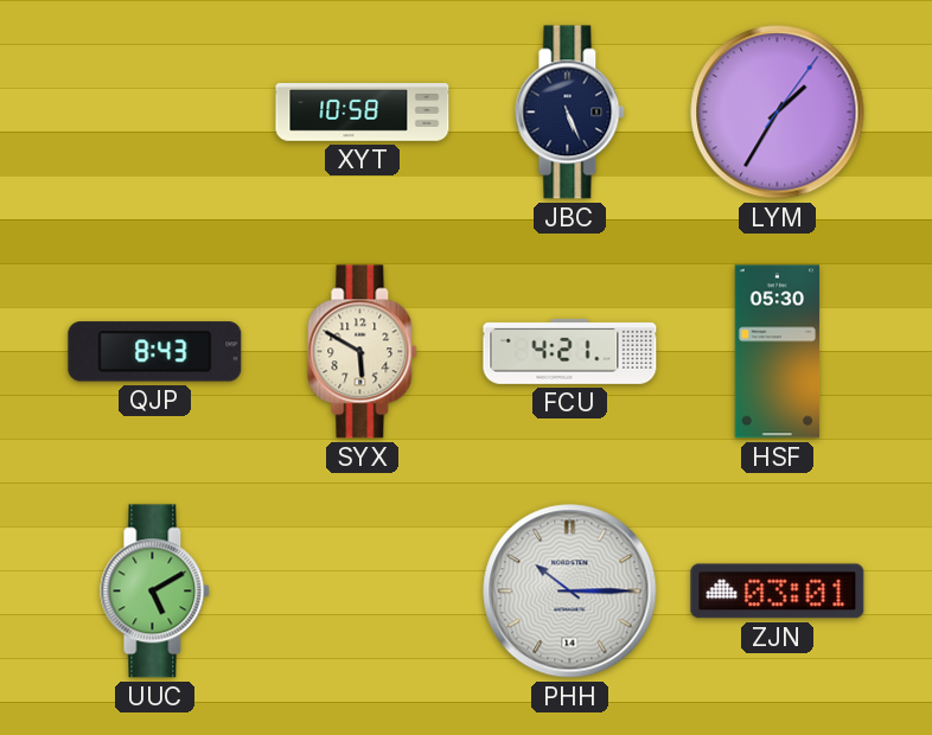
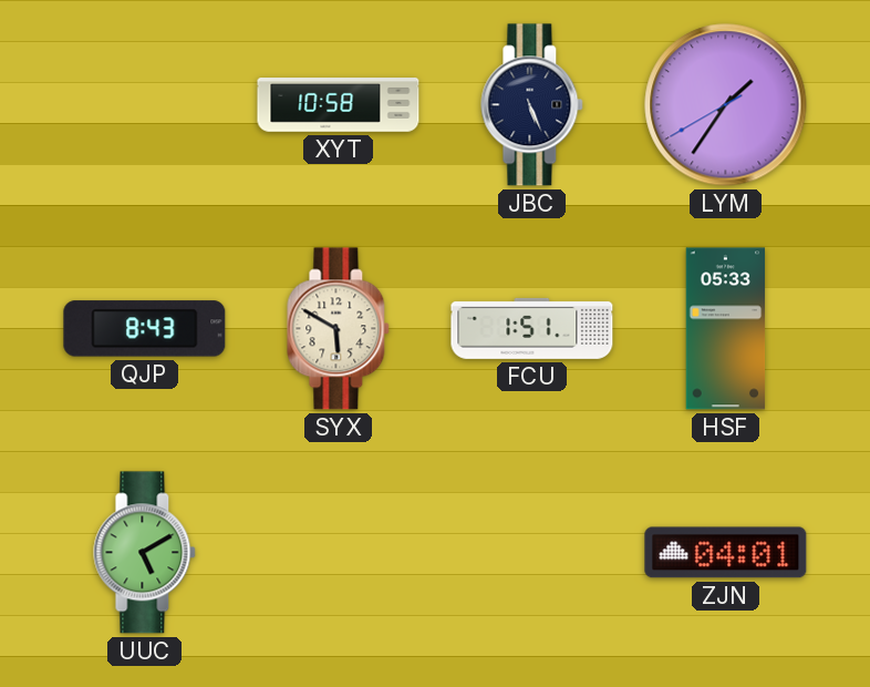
LYM: 1:35:06 -> 1:35:40
FCU: 4:21 -> 1:51
HSF: 05:30 -> 05:33
PHH: 10:15 -> none
ZJN: 03:01 -> 04:01
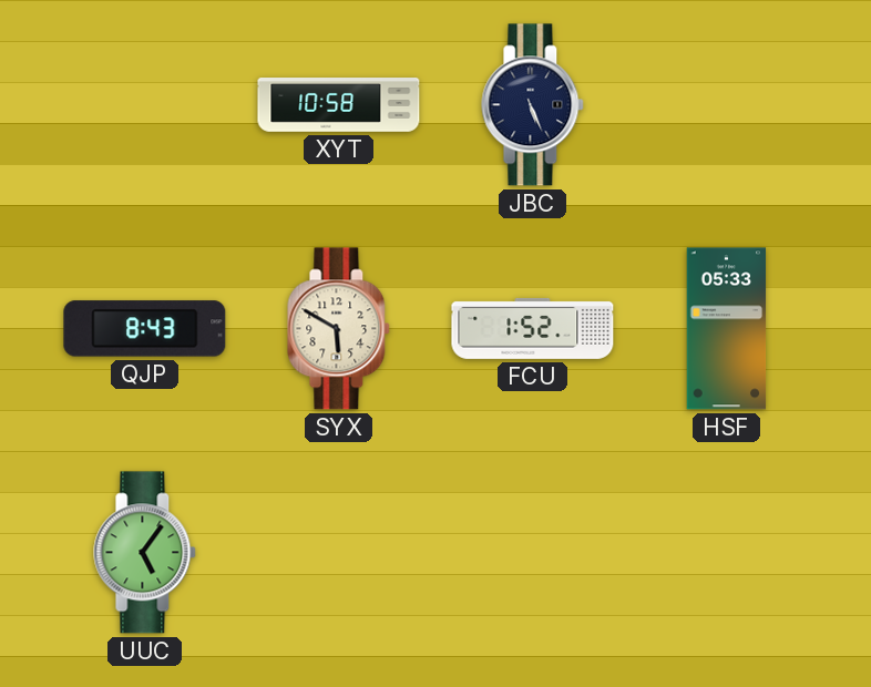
LYM: 1:35 -> none
FCU: 1:51 -> 1:52
UUC: 5:10 -> 5:06
ZJN: 04:01 -> none
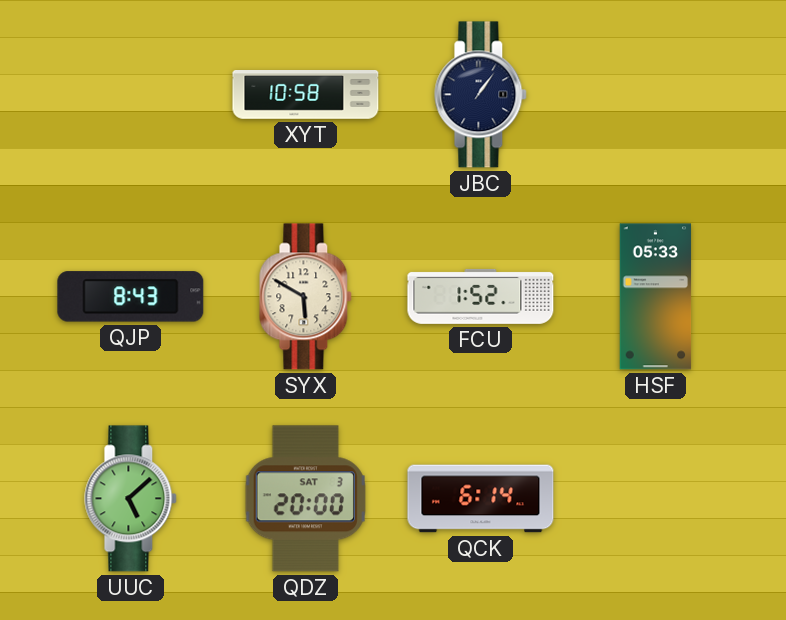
JBC: 5:26 -> 1:06
UUC: 5:06 -> 5:08
QDZ: none -> 20:00
QCK: none -> 6:14
